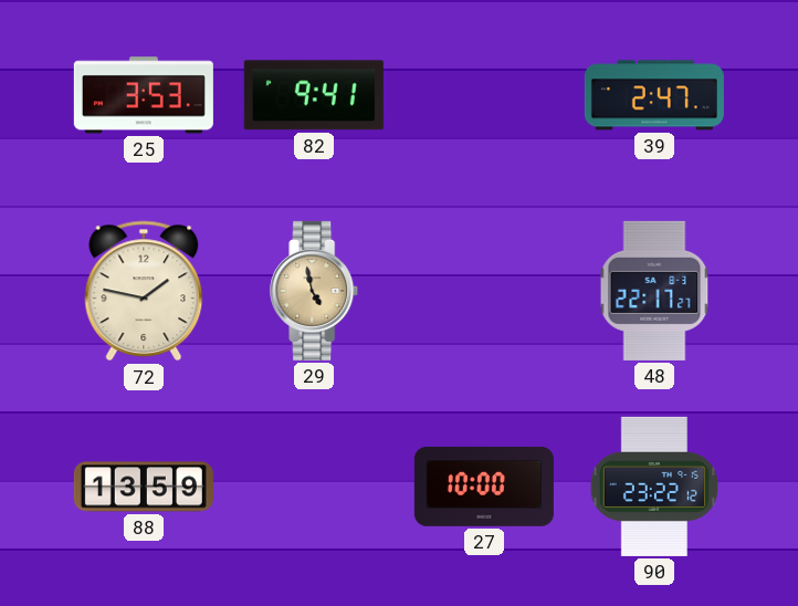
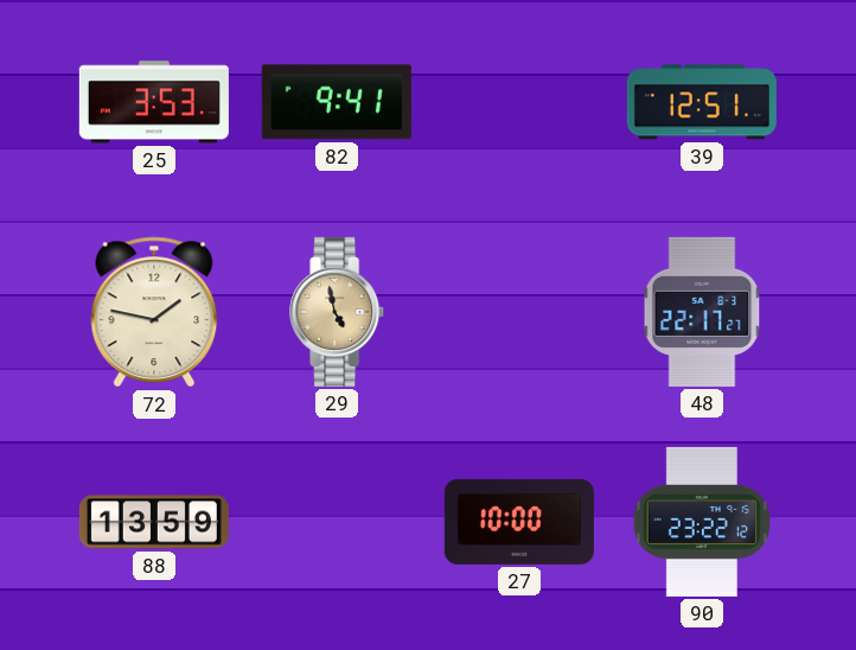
39: 2:47 -> 12:51
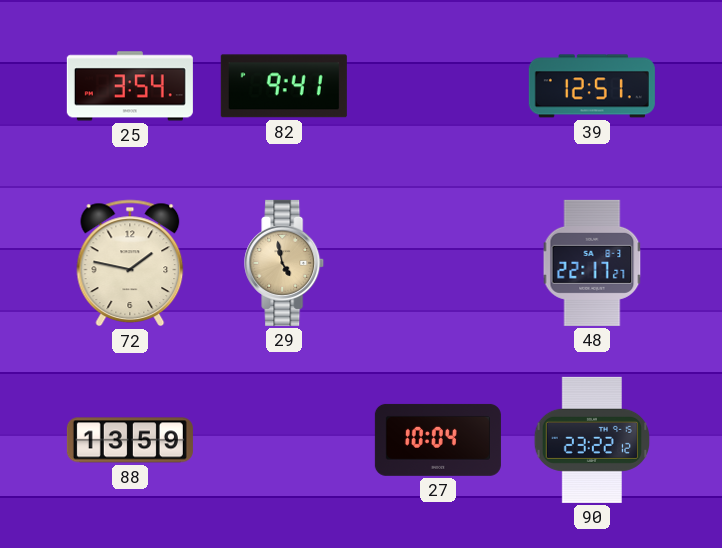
25: 3:53 -> 3:54
27: 10:00 -> 10:04
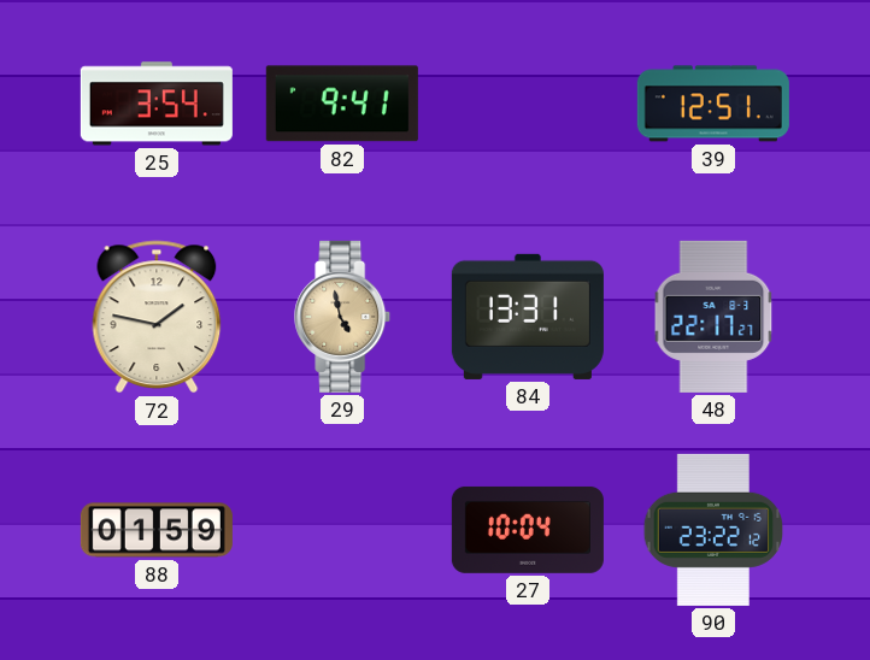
84: none -> 13:31
88: 13:59 -> 01:59
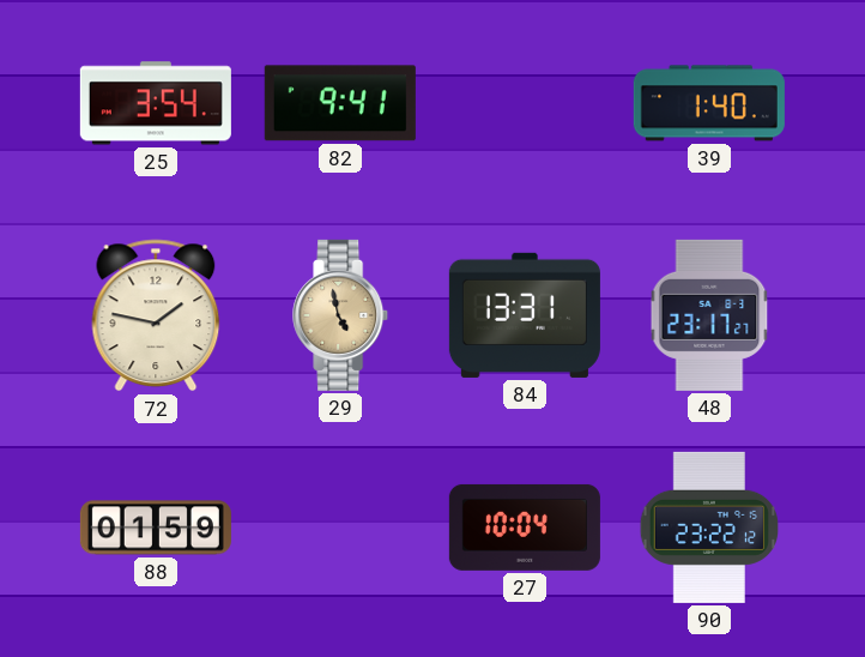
39: 12:51 -> 1:40
48: 22:17 -> 23:17
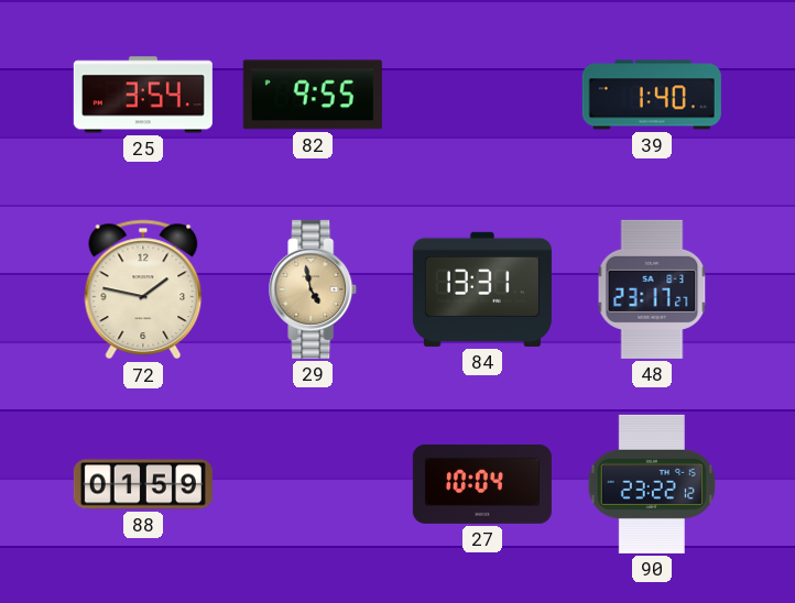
82: 9:41 -> 9:55
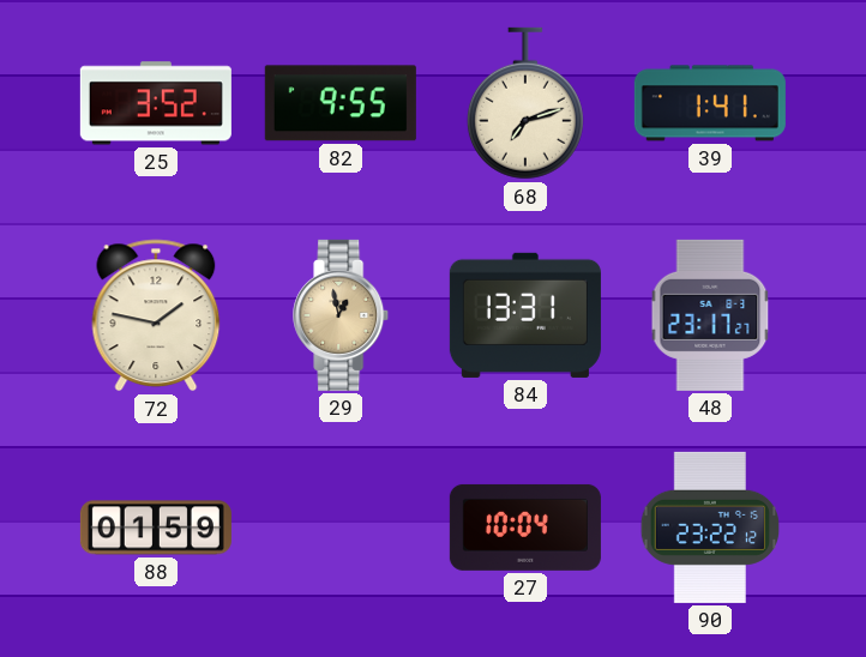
25: 3:54 -> 3:52
68: none -> 7:12
39: 1:40 -> 1:41
29: 4:58 -> 12:58
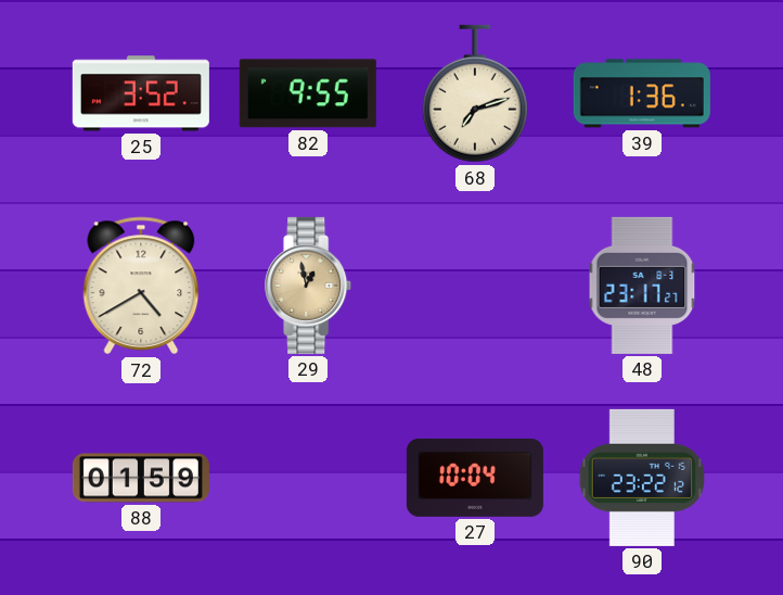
39: 1:41 -> 1:36
72: 1:47 -> 4:40
84: 13:31 -> none
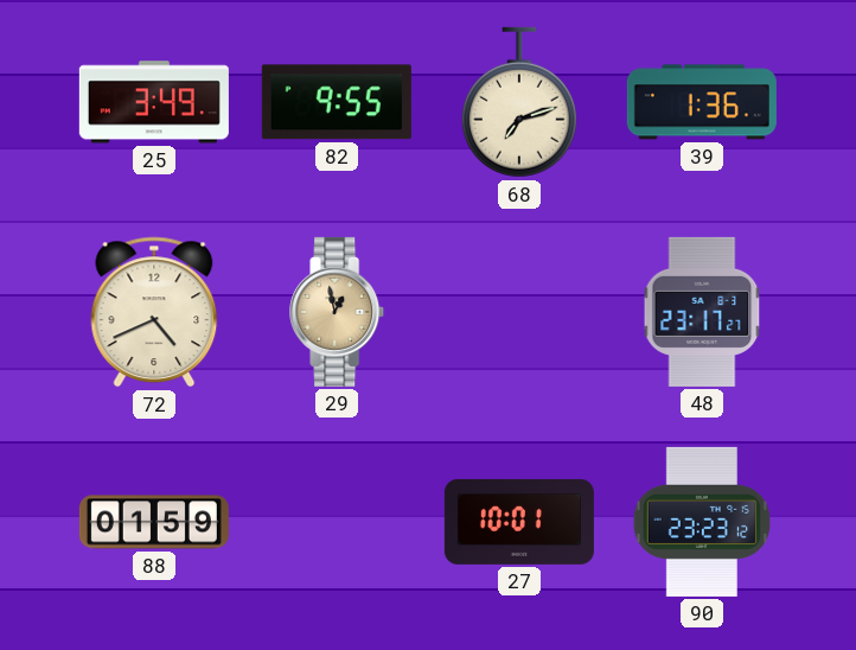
25: 3:52 -> 3:49
72: 4:40 -> 4:41
27: 10:04 -> 10:01
90: 23:22 -> 23:23
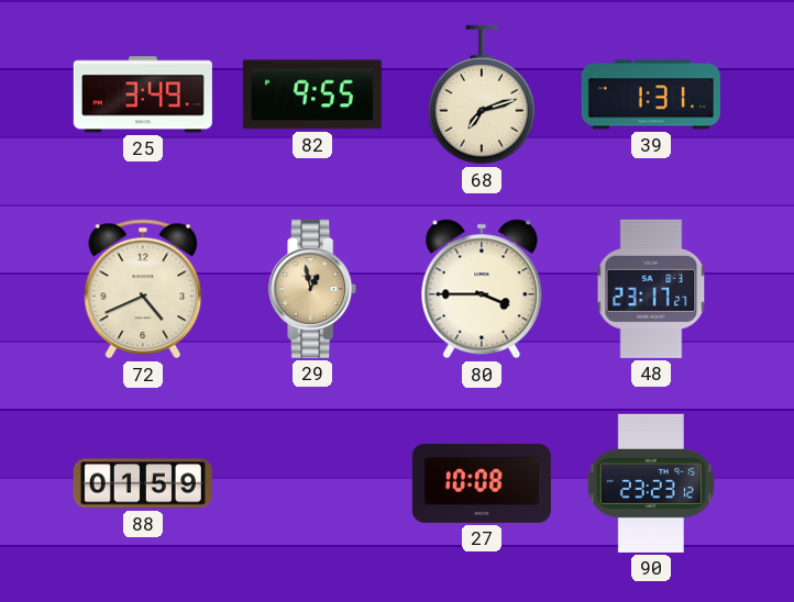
39: 1:36 -> 1:31
80: none -> 3:45
27: 10:01 -> 10:08
